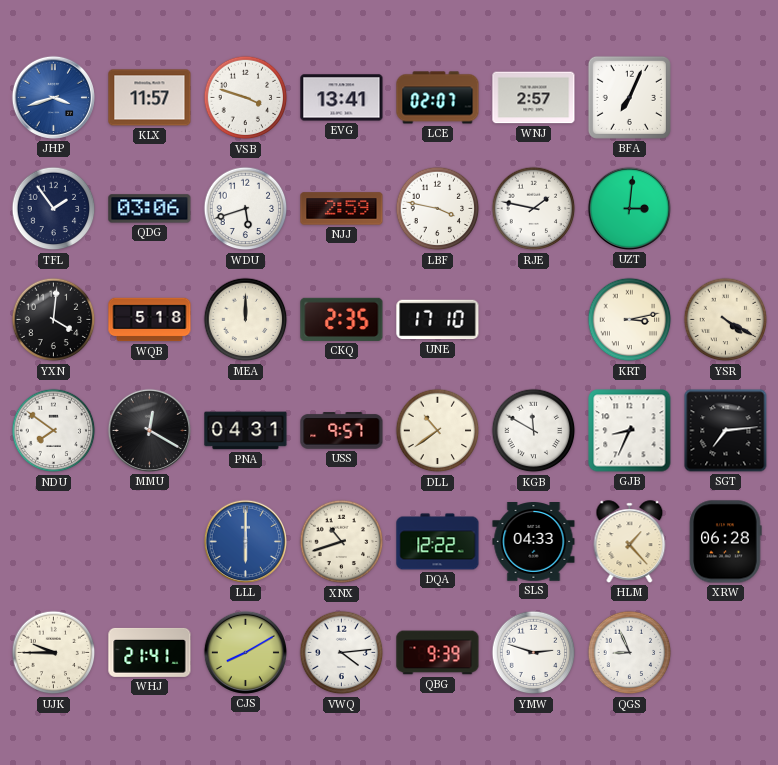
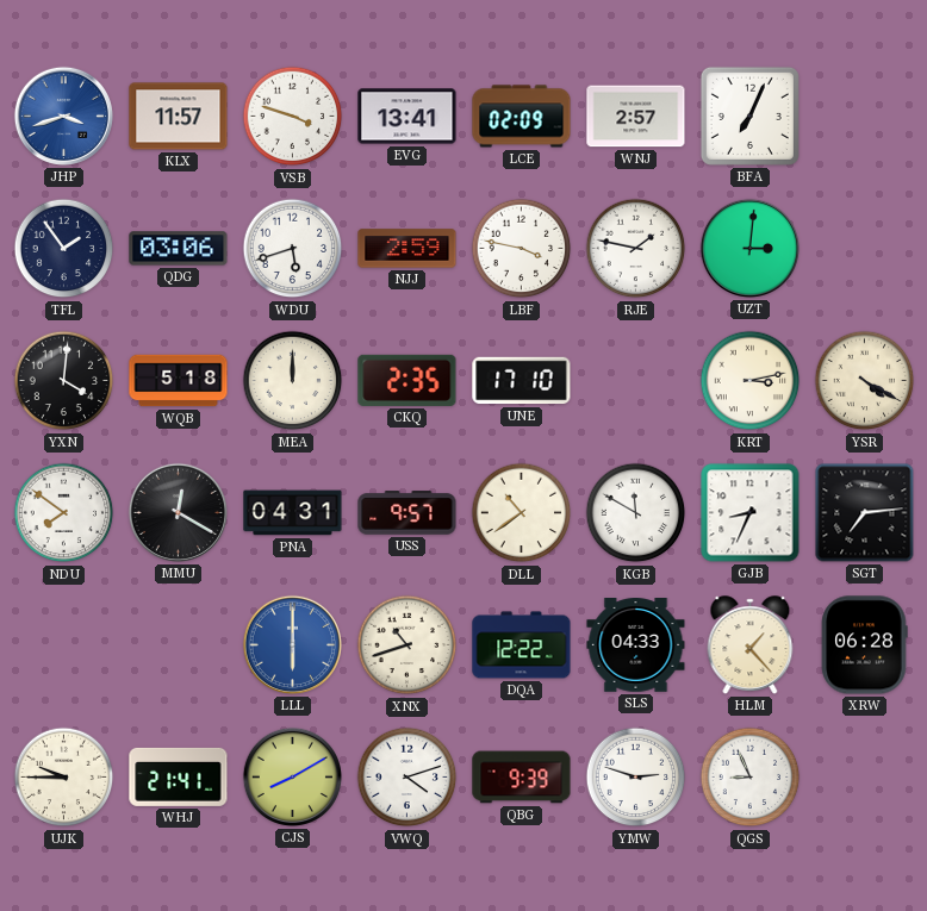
LCE: 02:07 -> 02:09
VWQ: 4:14 -> 4:12
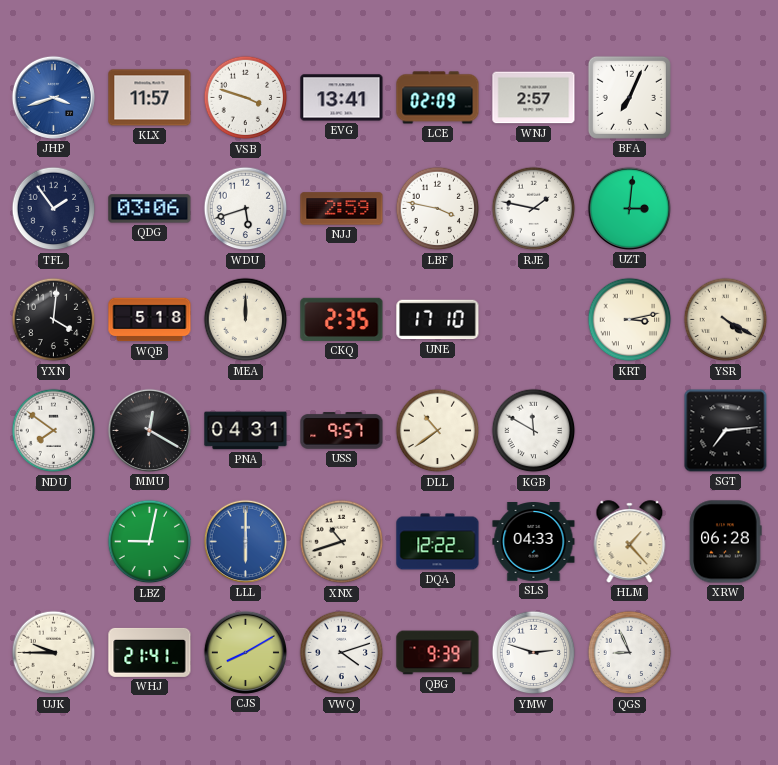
GJB: 8:34 -> none
LBZ: none -> 9:02
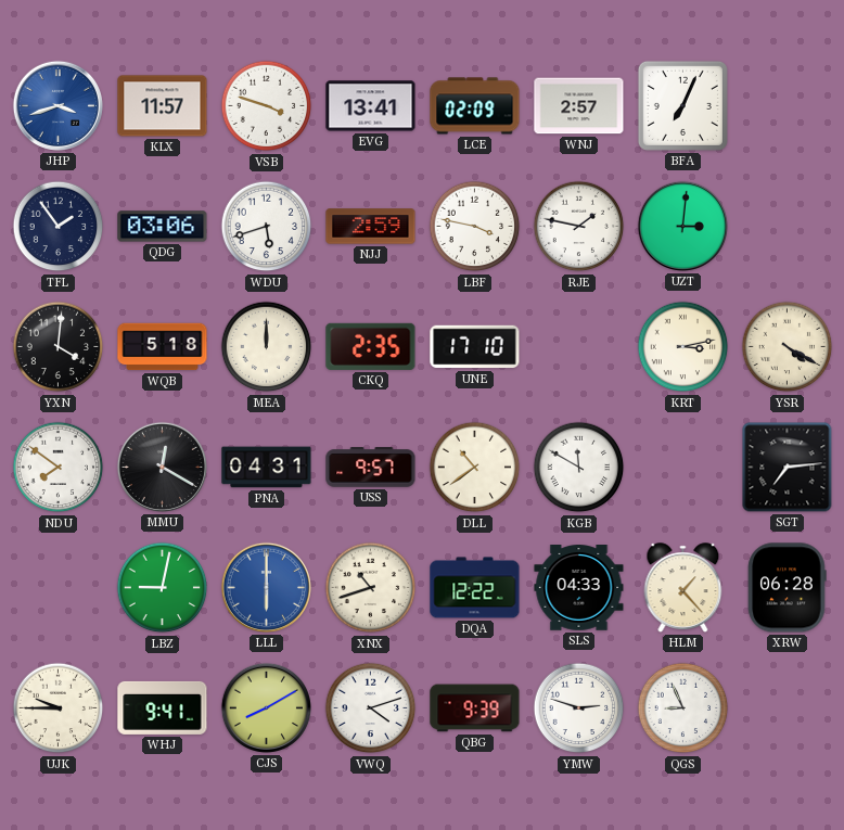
WHJ: 21:41 -> 9:41
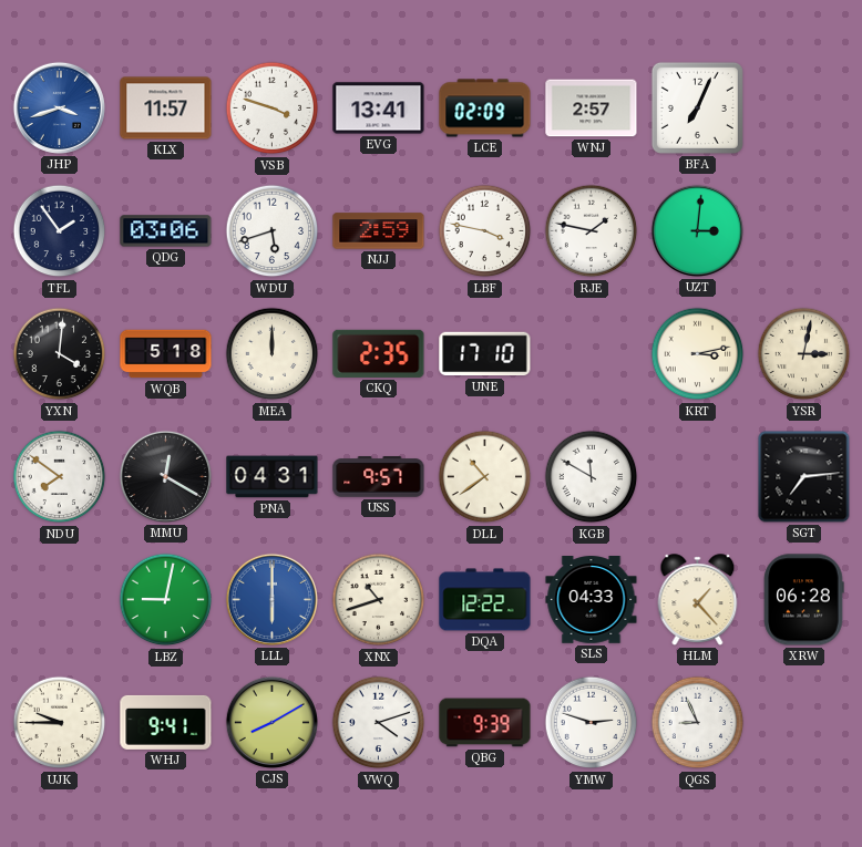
YSR: 4:20 -> 3:02
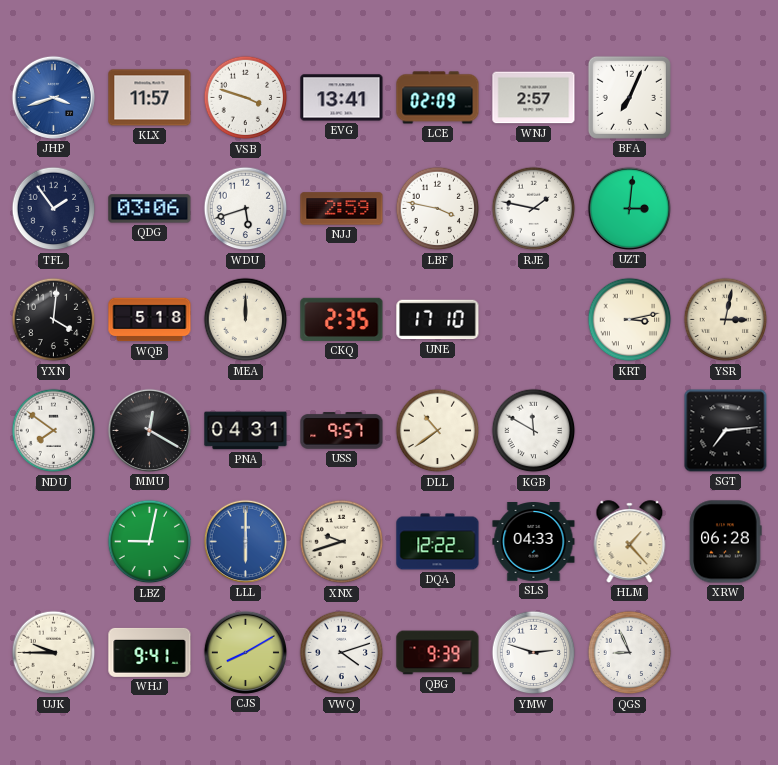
XNX: 10:42 -> 9:42
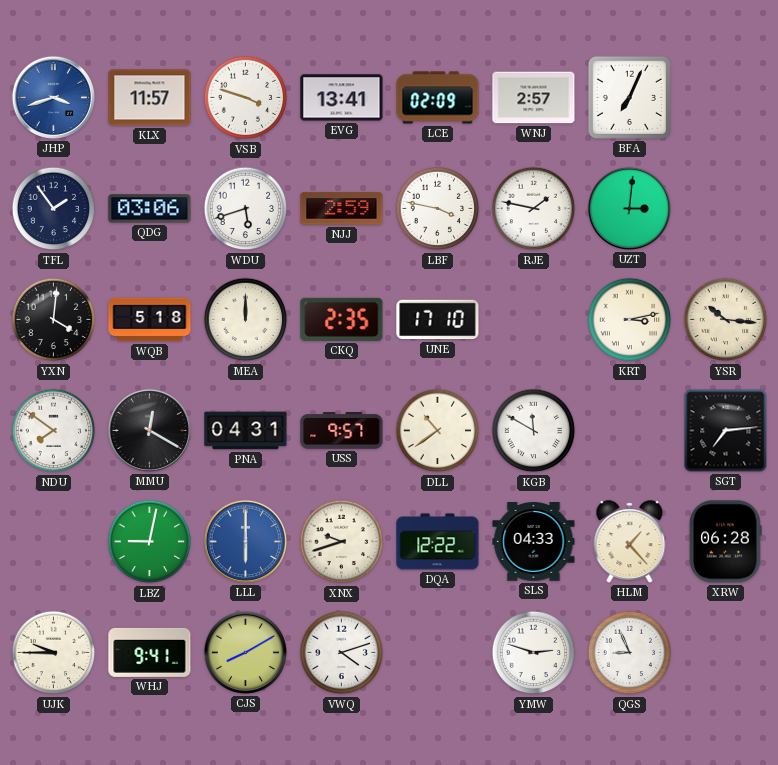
YSR: 3:02 -> 10:16
QBG: 9:39 -> none
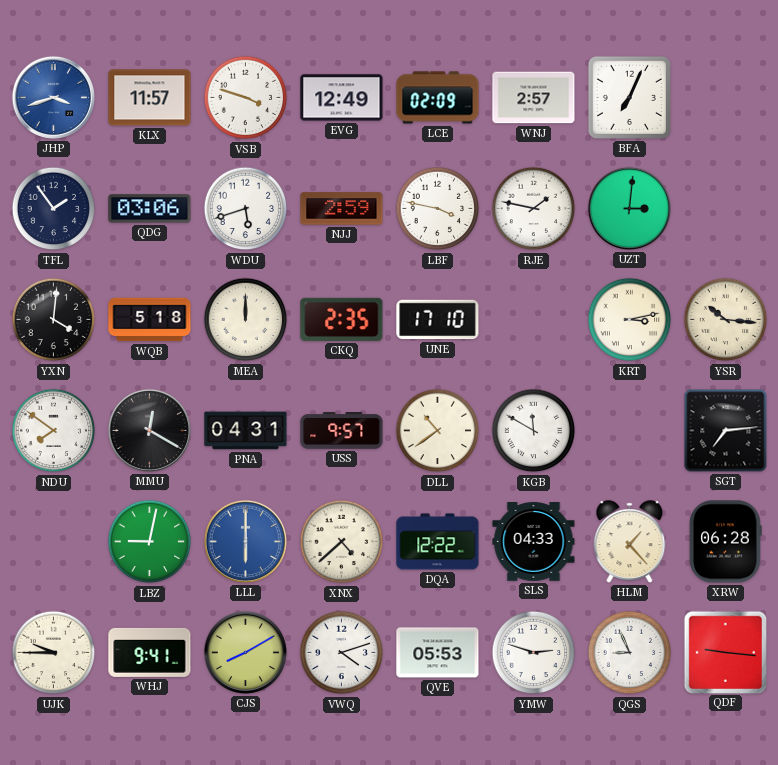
EVG: 13:41 -> 12:49
XNX: 9:42 -> 4:38
QVE: none -> 05:53
QDF: none -> 9:16
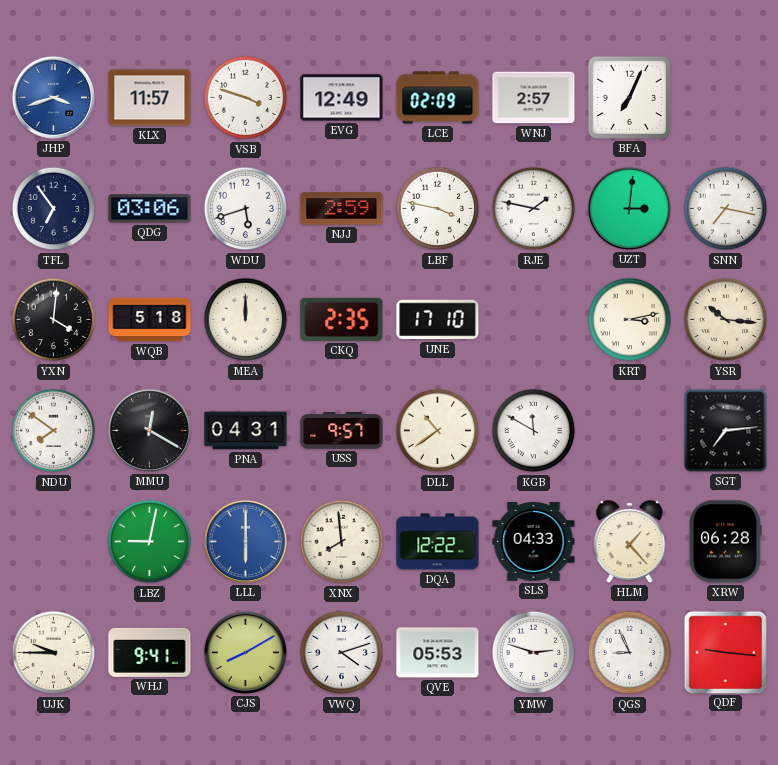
TFL: 1:54 -> 6:54
SNN: none -> 7:17
XNX: 4:38 -> 7:59
